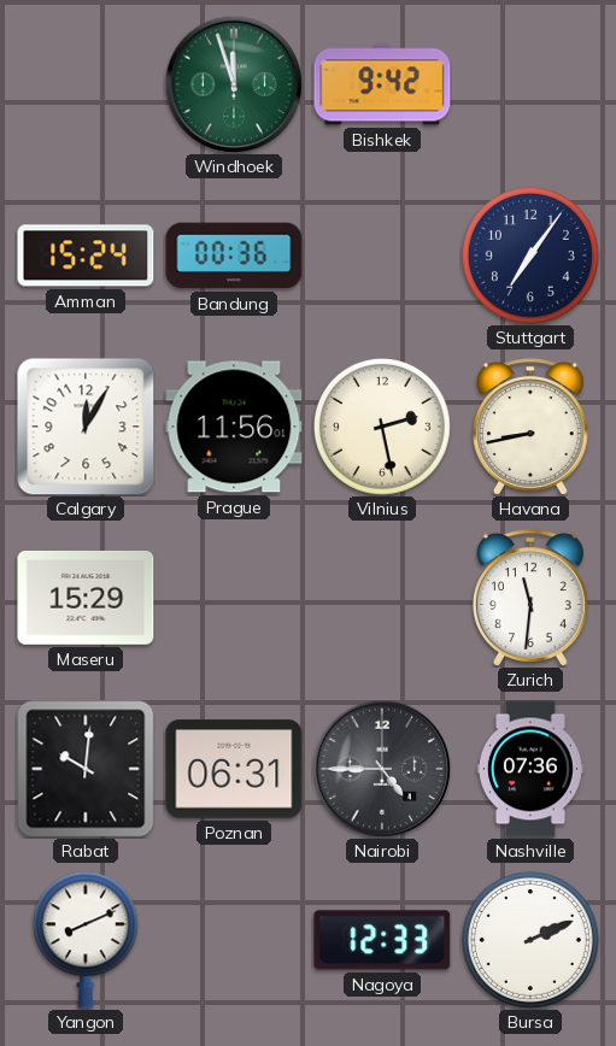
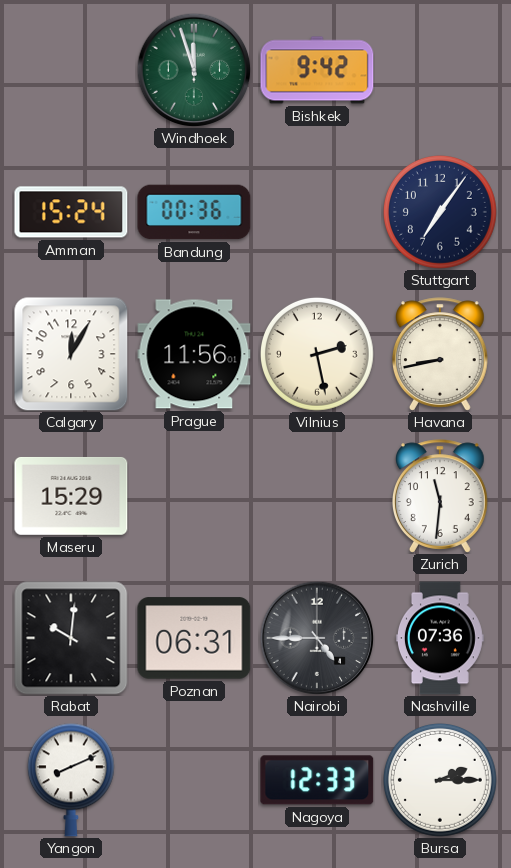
Bursa: 2:11 -> 2:15
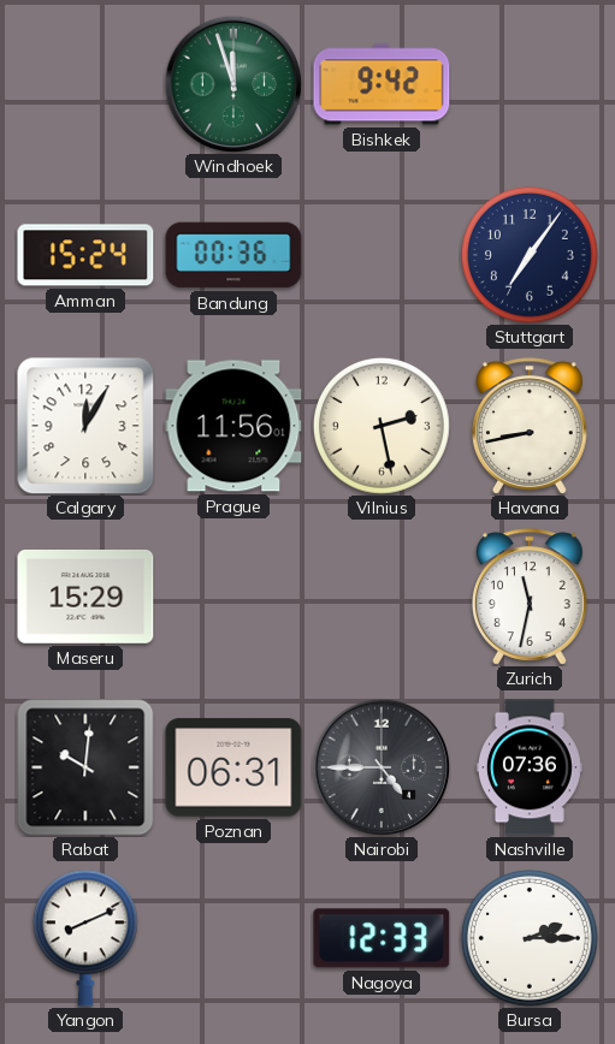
Zurich: 11:31 -> 11:32
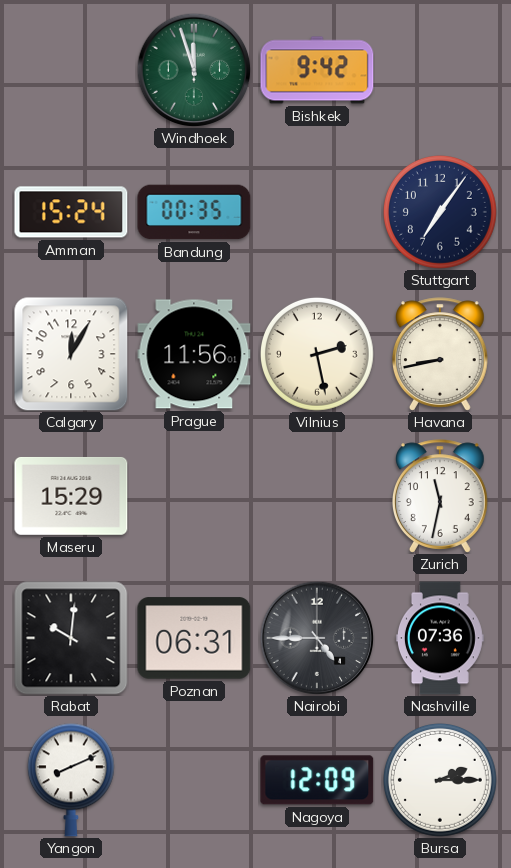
Bandung: 00:36 -> 00:35
Nagoya: 12:33 -> 12:09
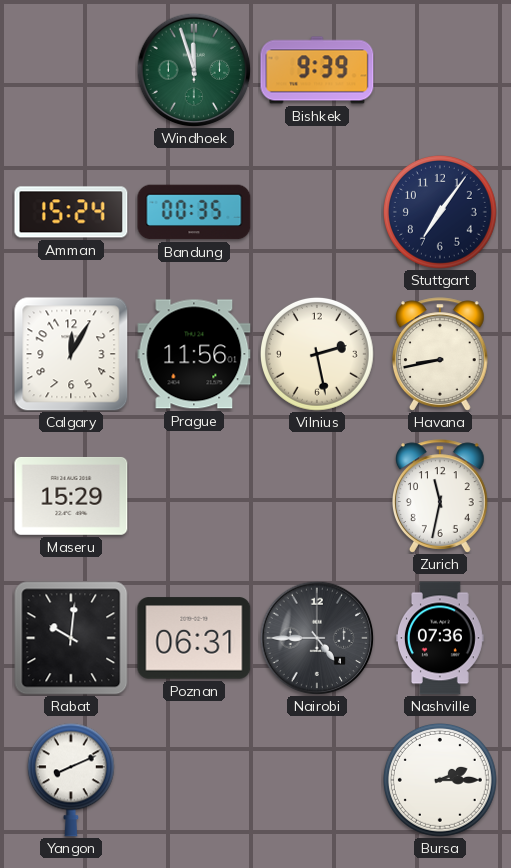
Bishkek: 9:42 -> 9:39
Nagoya: 12:09 -> none
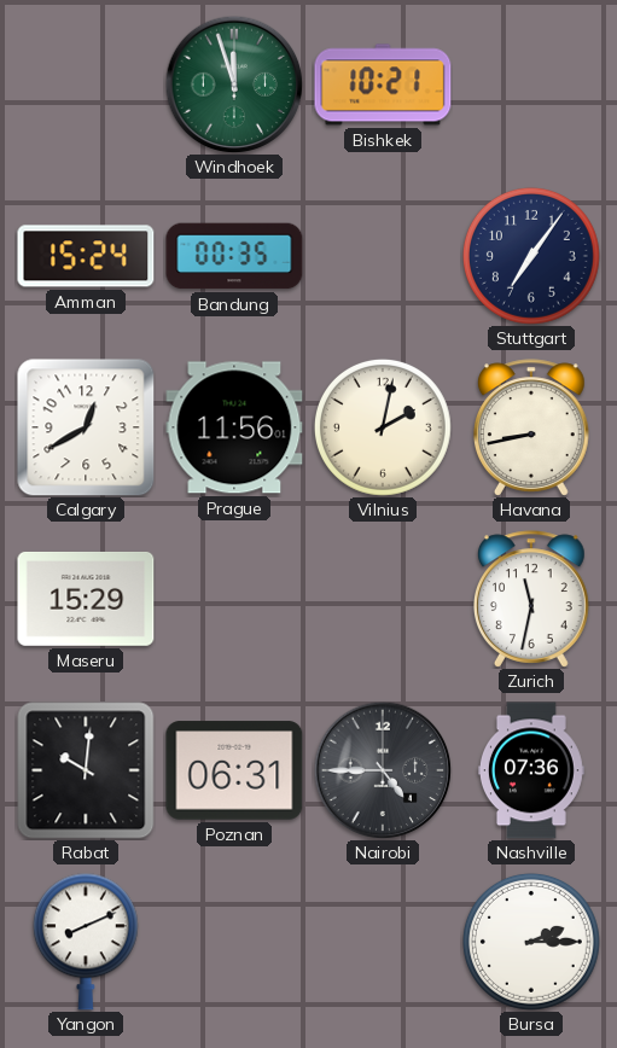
Bishkek: 9:39 -> 10:21
Calgary: 12:05 -> 12:40
Vilnius: 2:28 -> 2:02
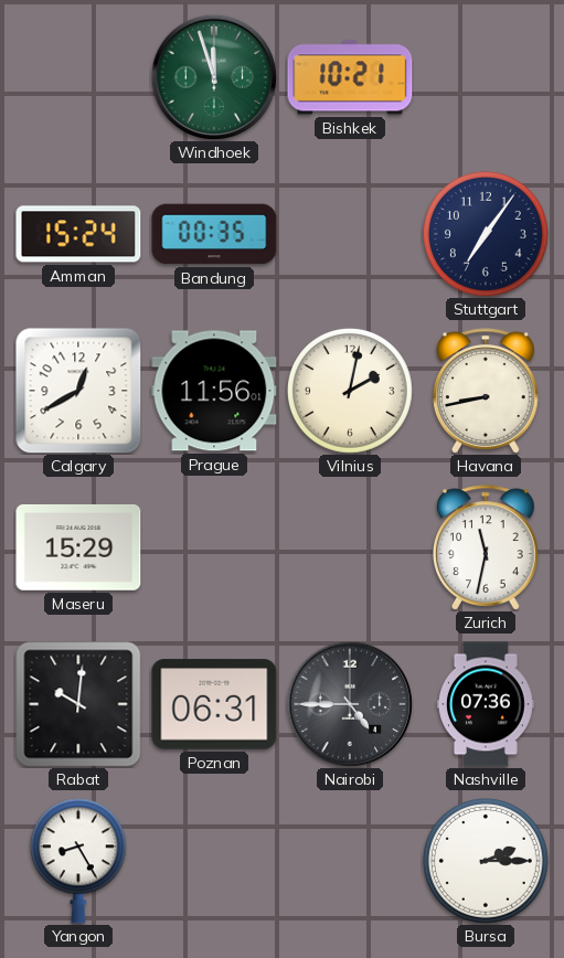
Yangon: 8:11 -> 8:25
